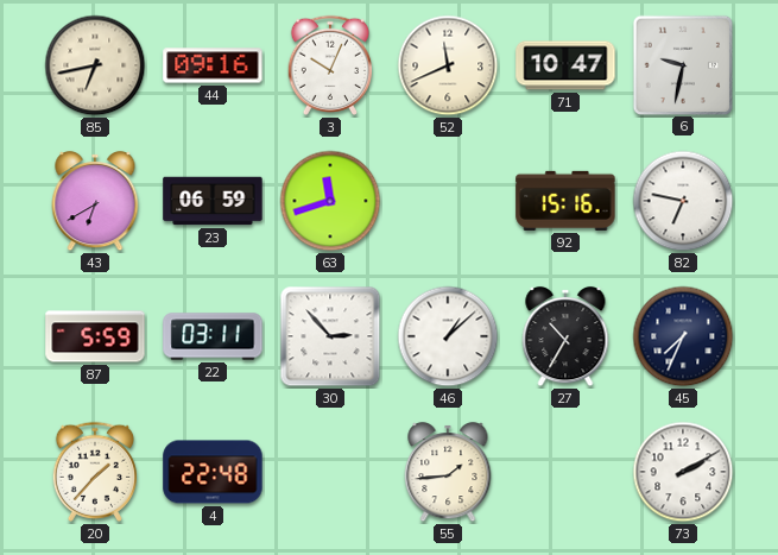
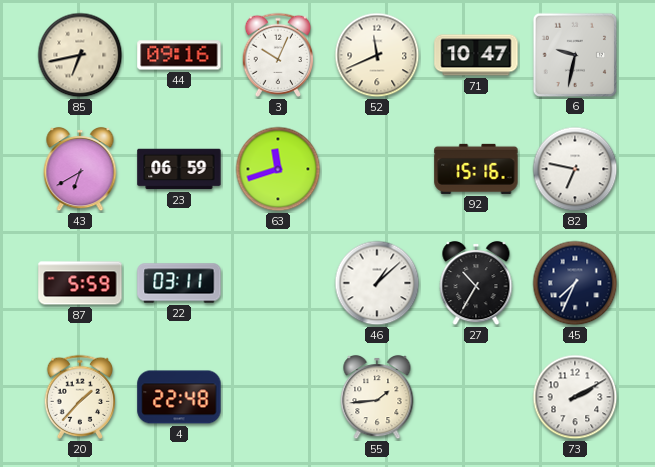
30: 2:53 -> none
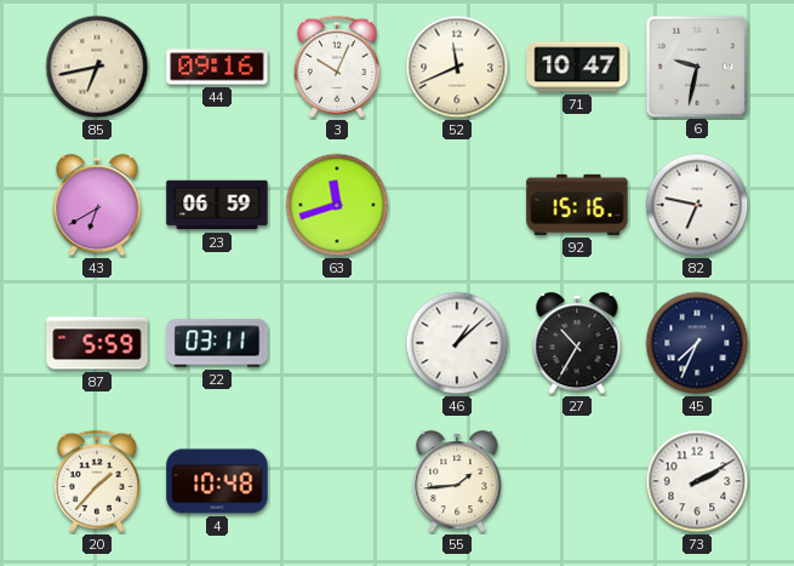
4: 22:48 -> 10:48
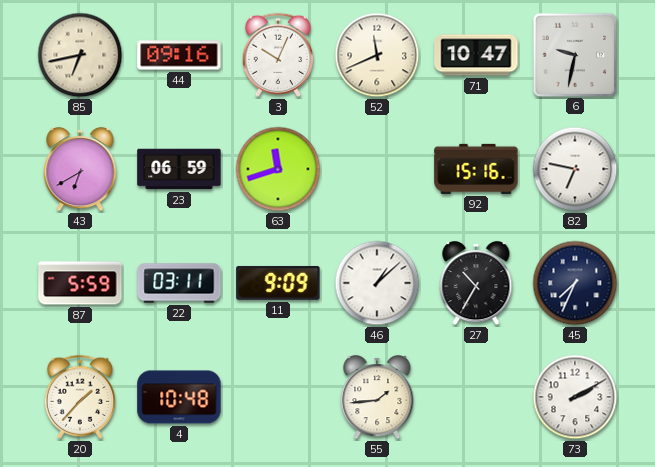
11: none -> 9:09
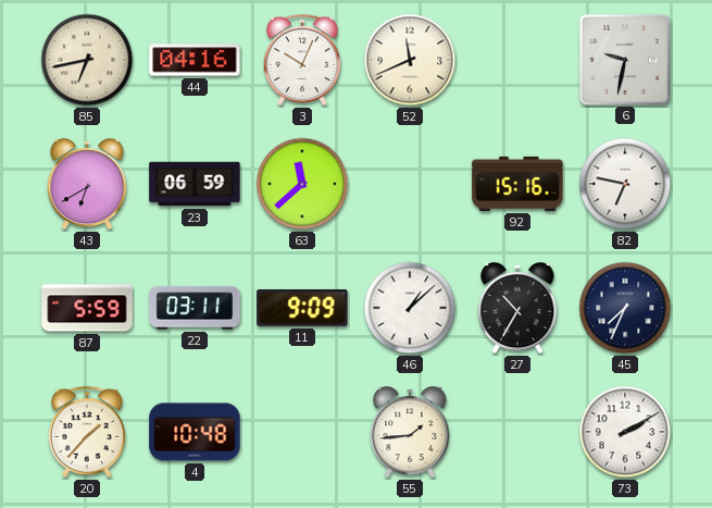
44: 09:16 -> 04:16
71: 10:47 -> none
63: 11:42 -> 11:38
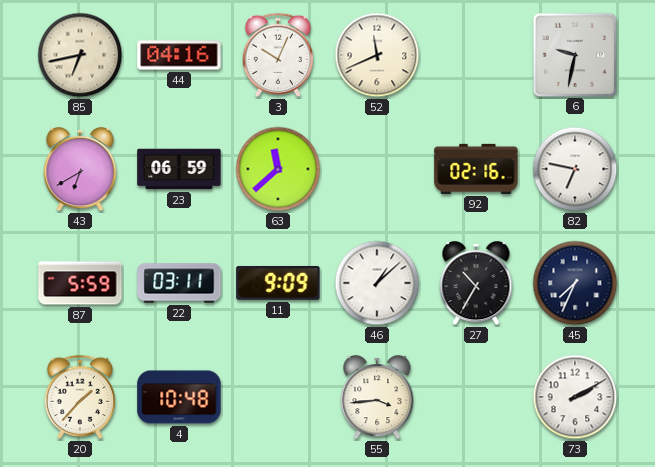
92: 15:16 -> 02:16
55: 1:44 -> 3:44
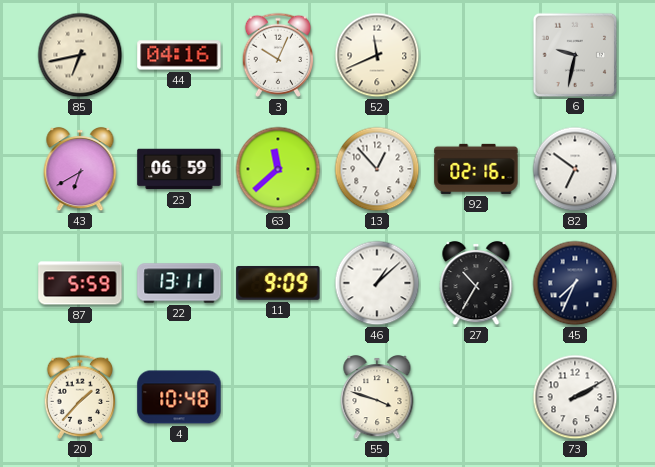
13: none -> 12:53
82: 6:47 -> 6:51
22: 03:11 -> 13:11
55: 3:44 -> 3:48
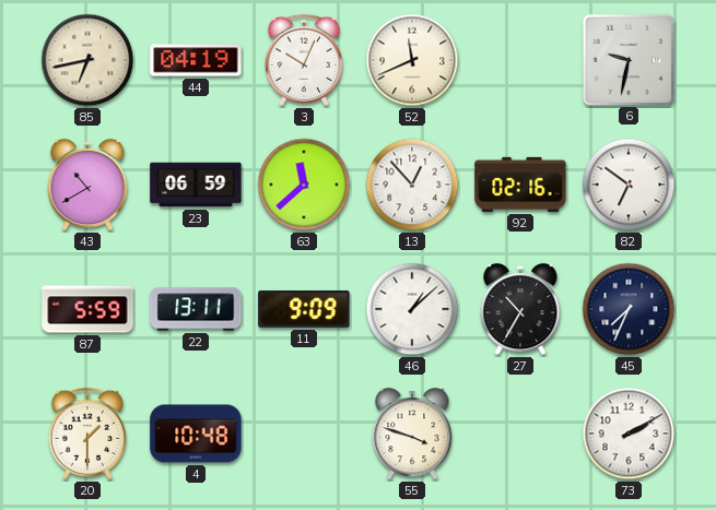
44: 04:16 -> 04:19
43: 6:40 -> 10:40
20: 1:37 -> 1:30
